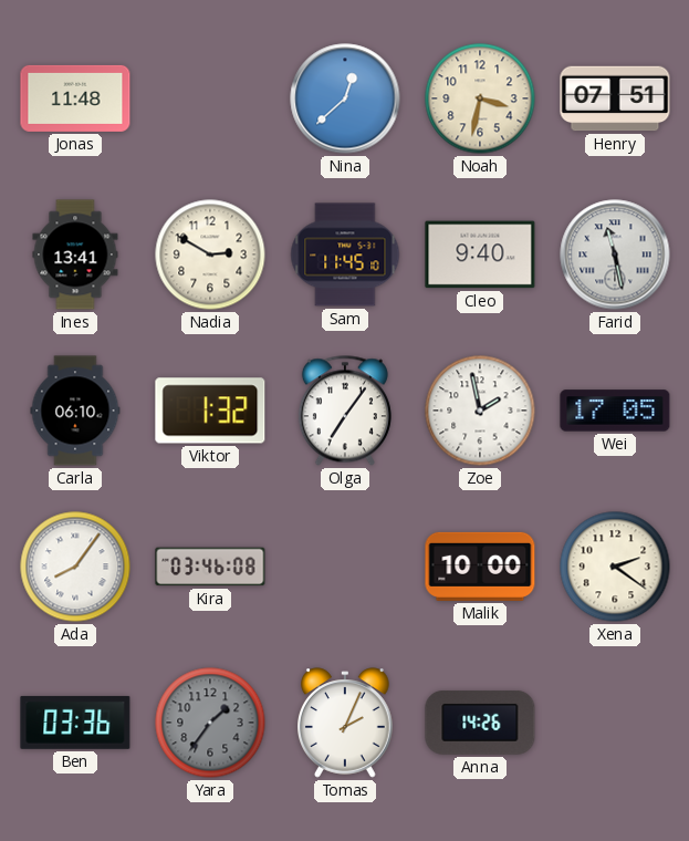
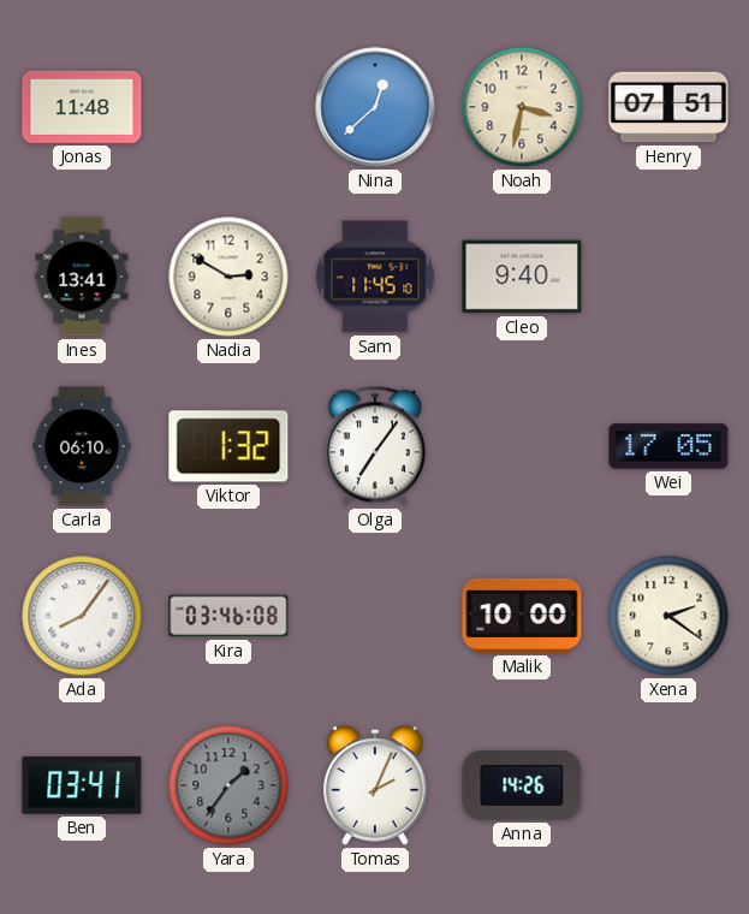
Farid: 11:28 -> none
Zoe: 1:58 -> none
Ben: 03:36 -> 03:41
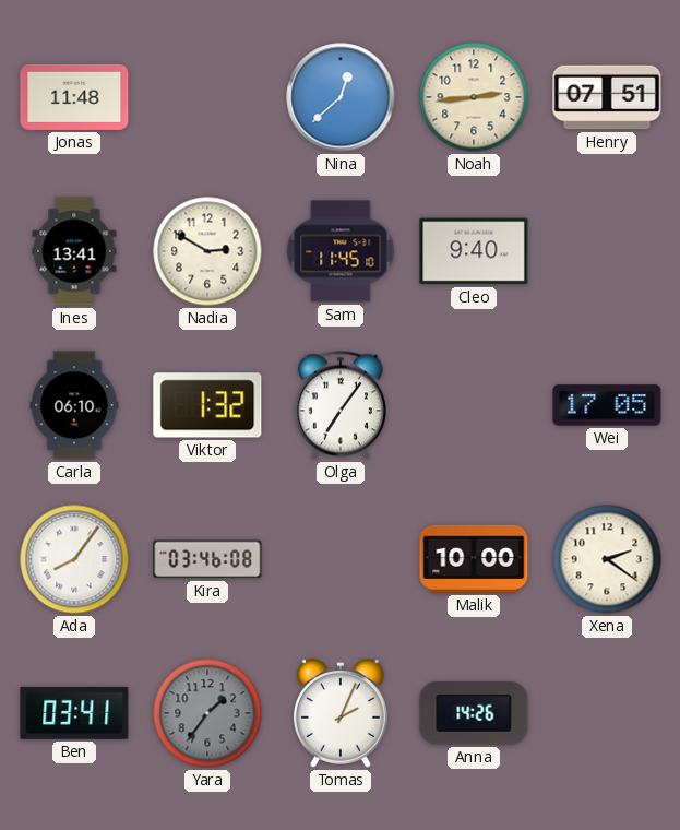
Noah: 3:32 -> 2:44
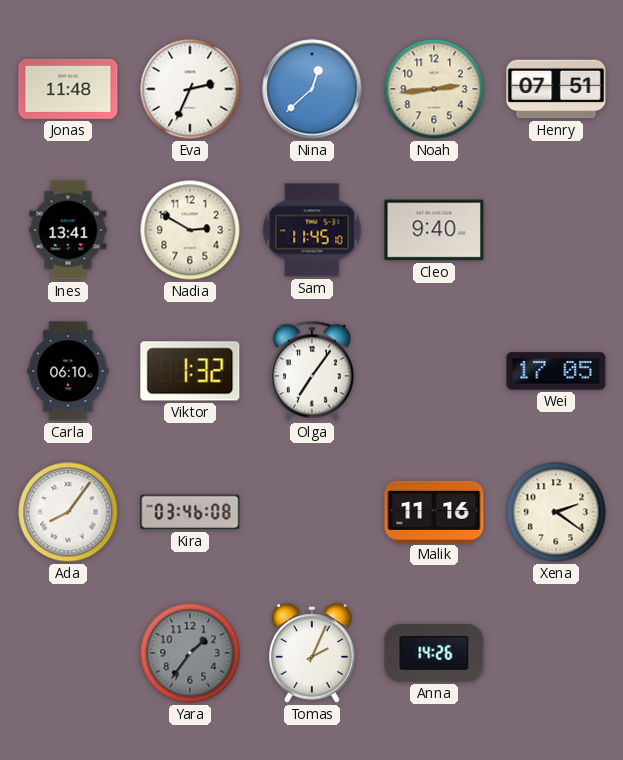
Eva: none -> 2:34
Malik: 10:00 -> 11:16
Ben: 03:41 -> none
